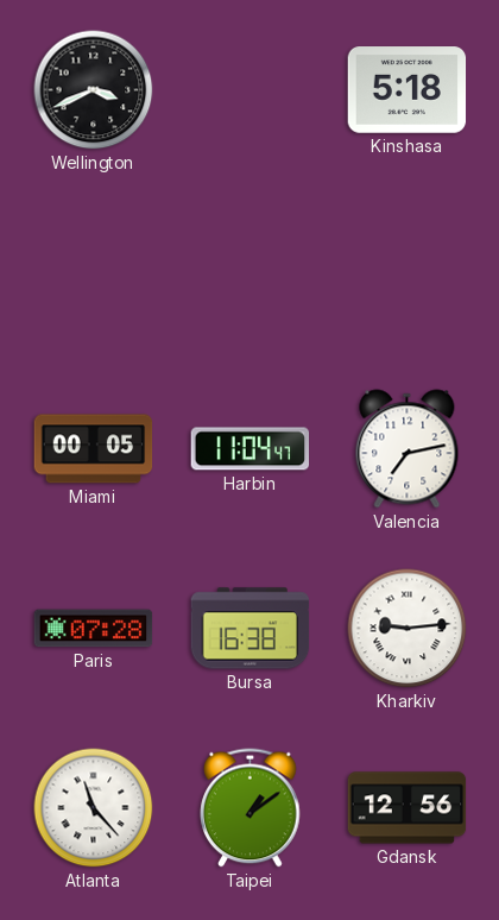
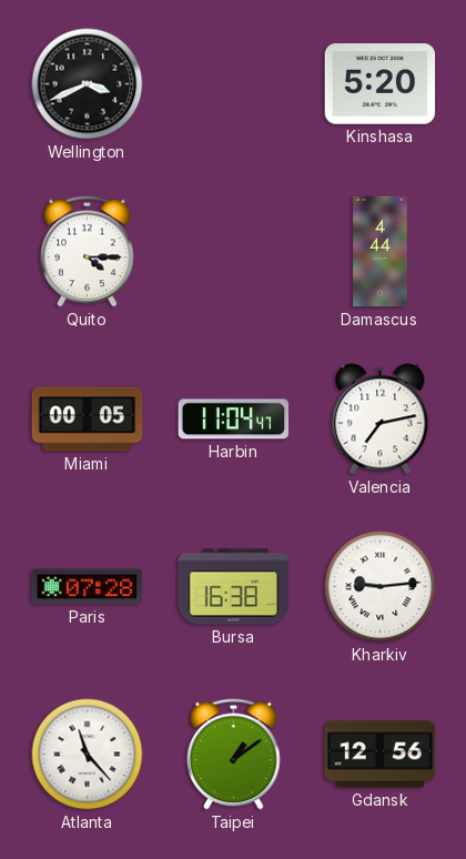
Kinshasa: 5:18 -> 5:20
Quito: none -> 4:15
Damascus: none -> 4:44
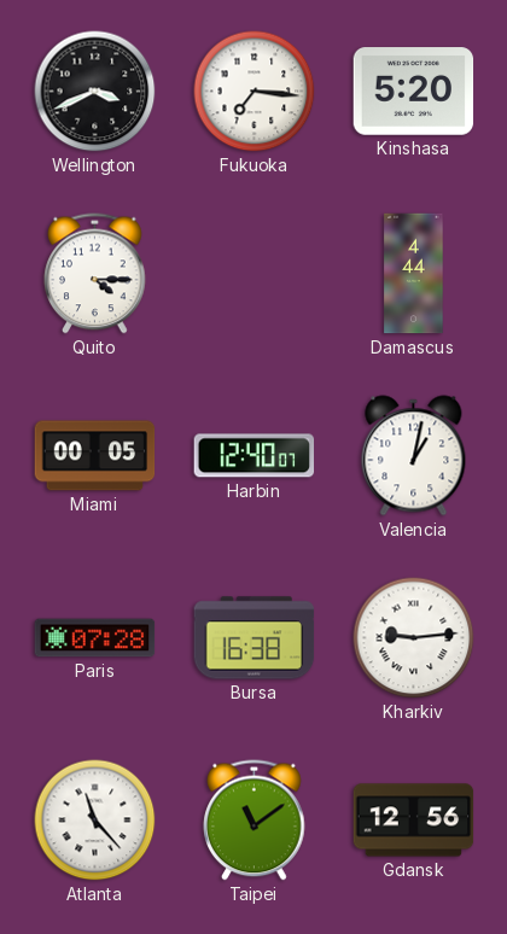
Fukuoka: none -> 7:16
Harbin: 11:04 -> 12:40
Valencia: 7:13 -> 1:02
Taipei: 1:09 -> 11:09
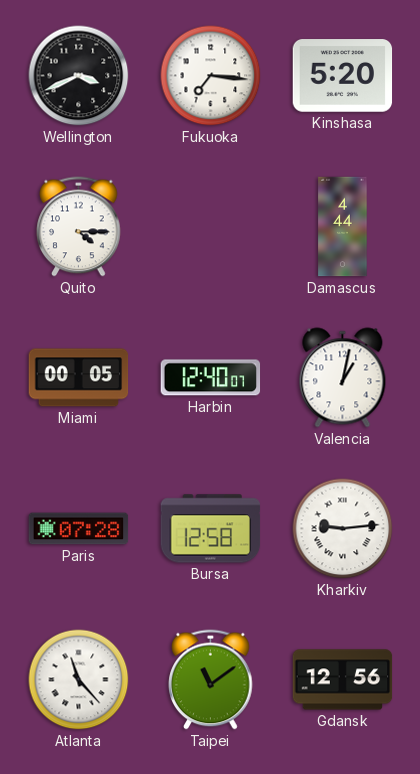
Bursa: 16:38 -> 12:58
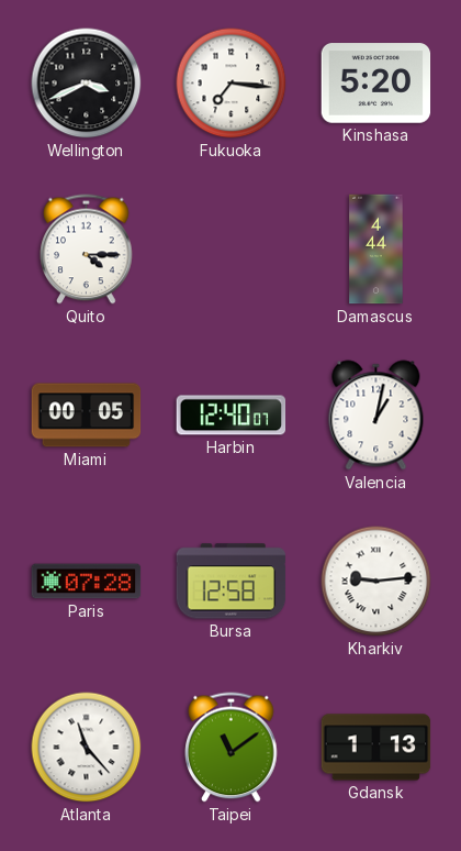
Gdansk: 12:56 -> 1:13
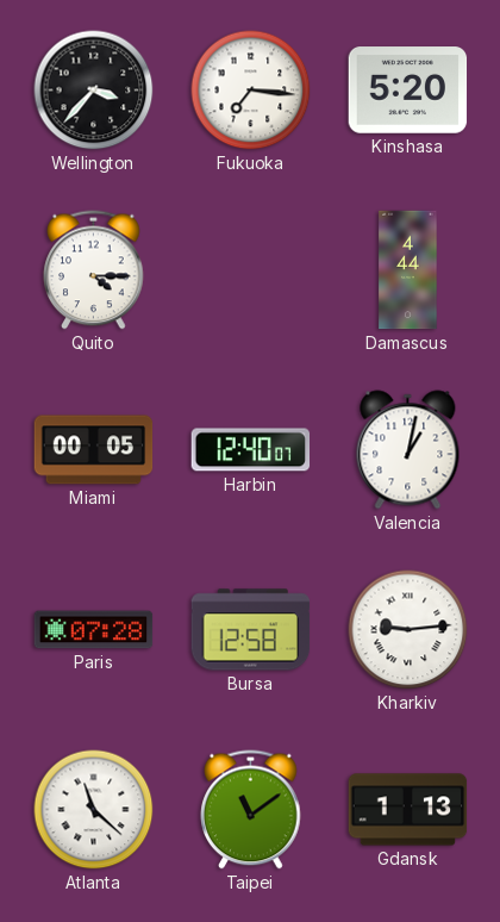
Wellington: 3:41 -> 3:37
Atlanta: 11:23 -> 11:22
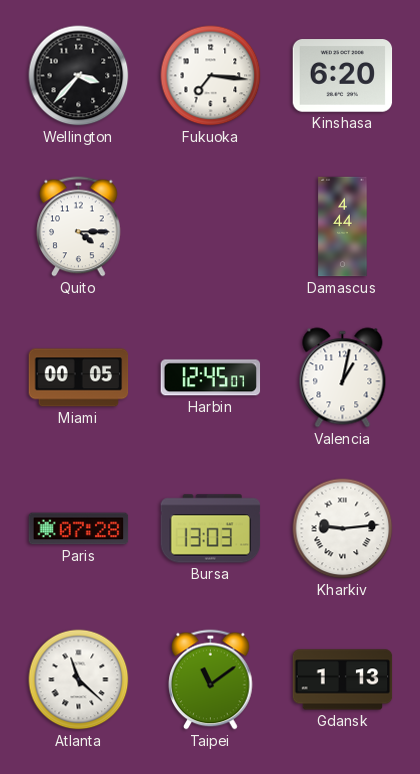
Kinshasa: 5:20 -> 6:20
Harbin: 12:40 -> 12:45
Bursa: 12:58 -> 13:03
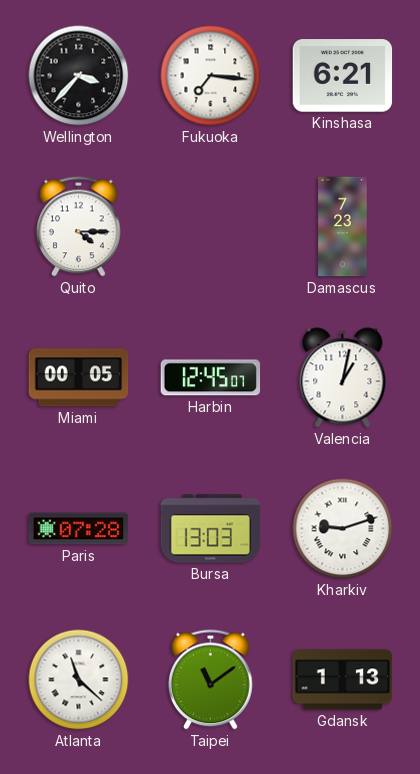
Kinshasa: 6:20 -> 6:21
Damascus: 4:44 -> 7:23
Kharkiv: 9:14 -> 9:12
